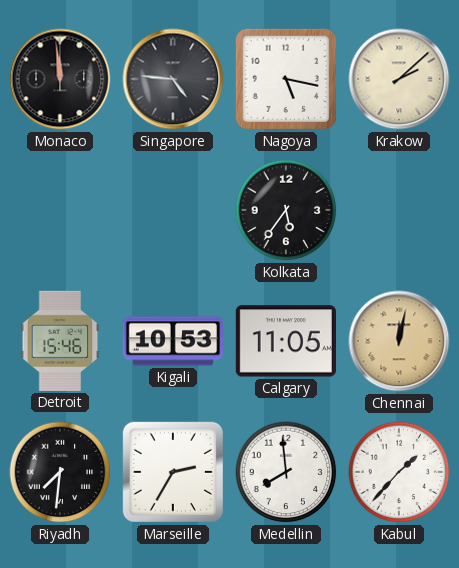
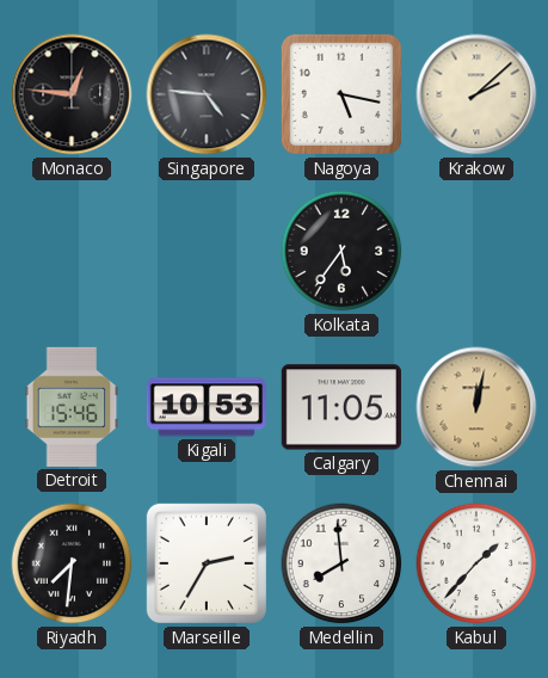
Monaco: 11:59 -> 12:46
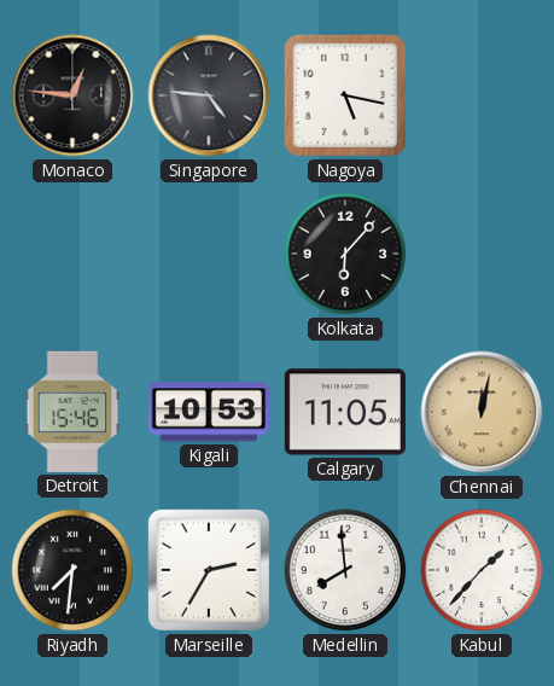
Krakow: 2:08 -> none
Kolkata: 5:36 -> 6:07
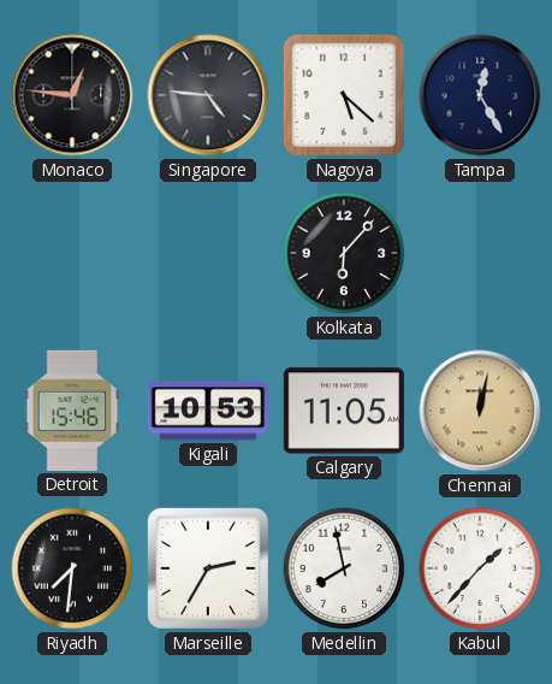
Nagoya: 5:17 -> 5:22
Tampa: none -> 12:25
Medellin: 7:59 -> 7:58
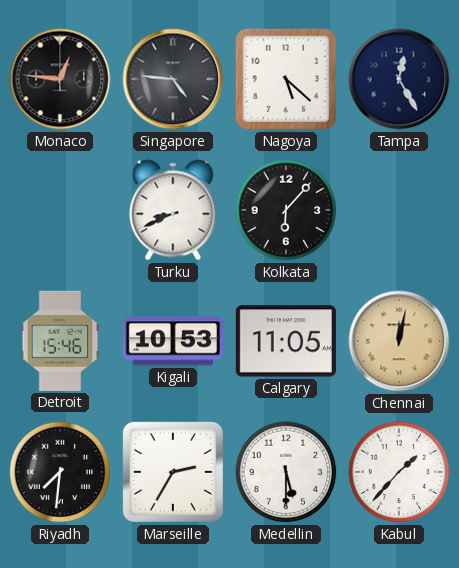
Turku: none -> 8:41
Medellin: 7:58 -> 5:30
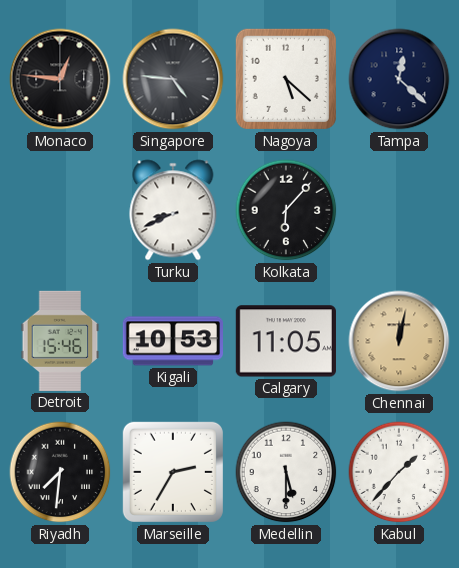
Tampa: 12:25 -> 12:22
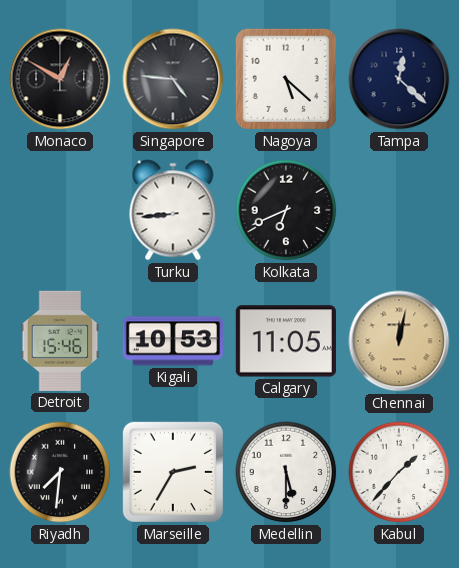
Monaco: 12:46 -> 12:50
Turku: 8:41 -> 8:44
Kolkata: 6:07 -> 6:41
